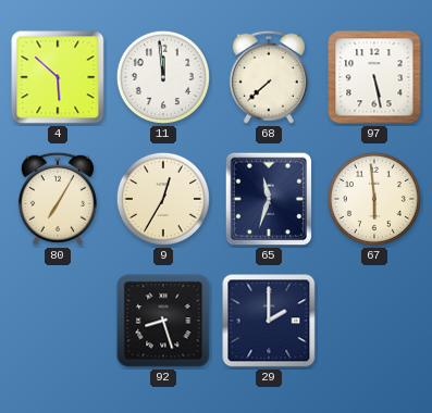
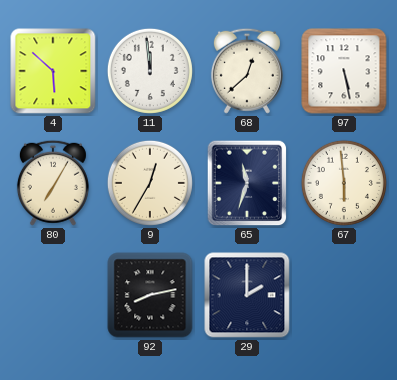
68: 7:38 -> 12:38
92: 8:27 -> 8:13
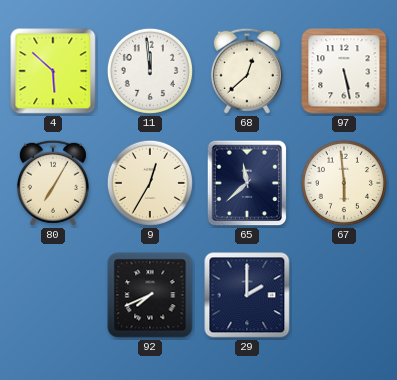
65: 11:33 -> 11:38
92: 8:13 -> 7:41
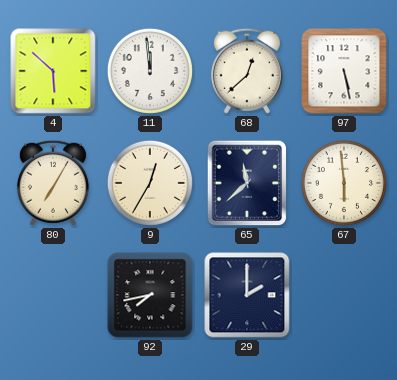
92: 7:41 -> 7:43
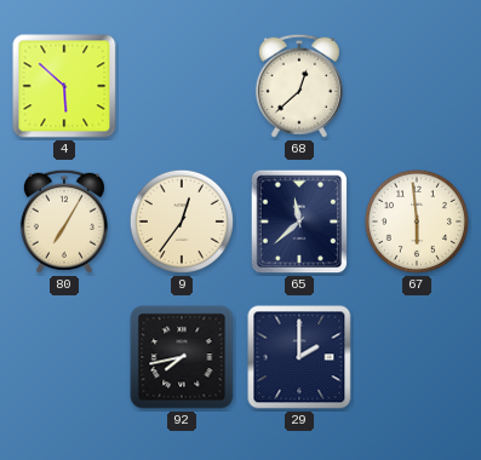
11: 11:59 -> none
97: 5:28 -> none
9: 12:35 -> 12:36
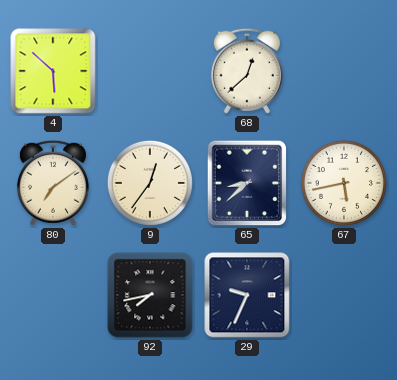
80: 7:05 -> 7:09
65: 11:38 -> 8:38
67: 5:59 -> 5:43
29: 2:00 -> 9:34
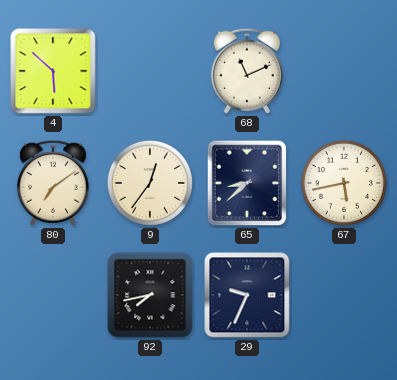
68: 12:38 -> 11:11
